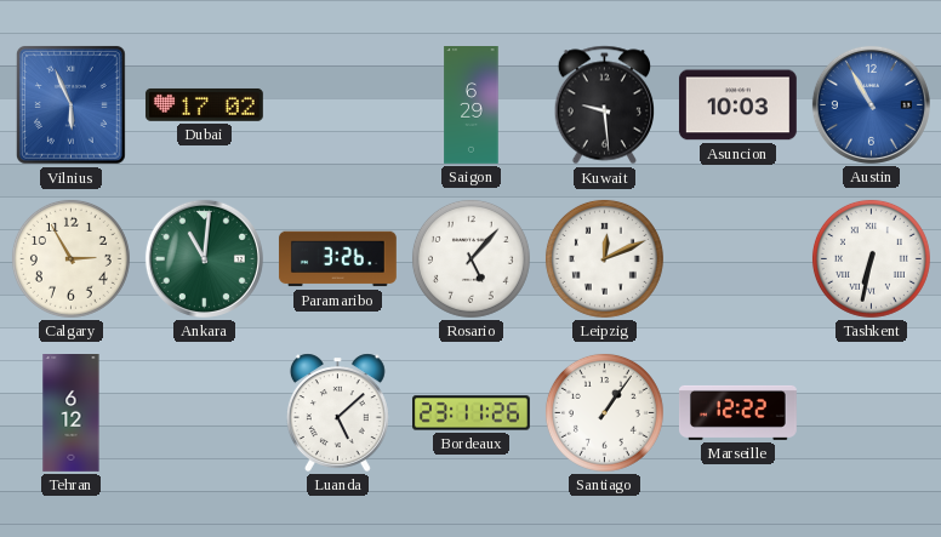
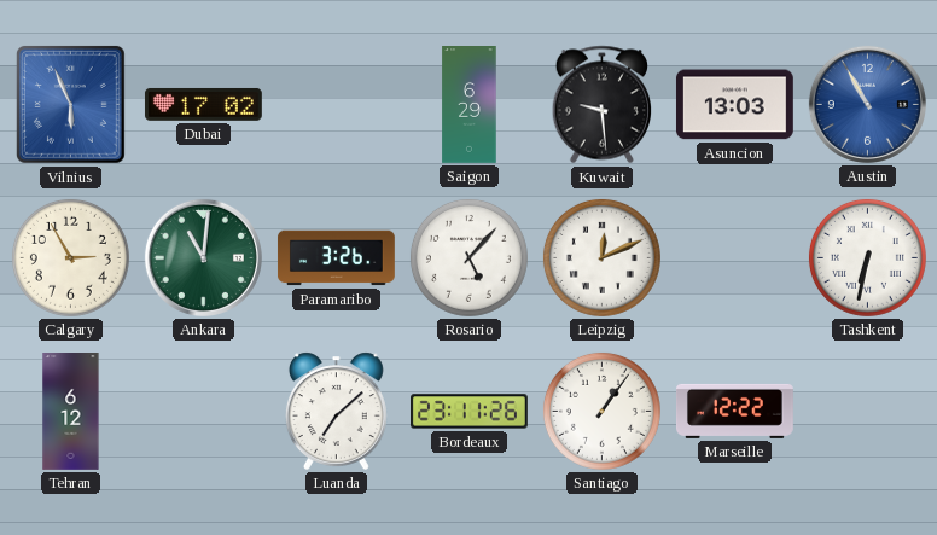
Asuncion: 10:03 -> 13:03
Luanda: 5:08 -> 7:08
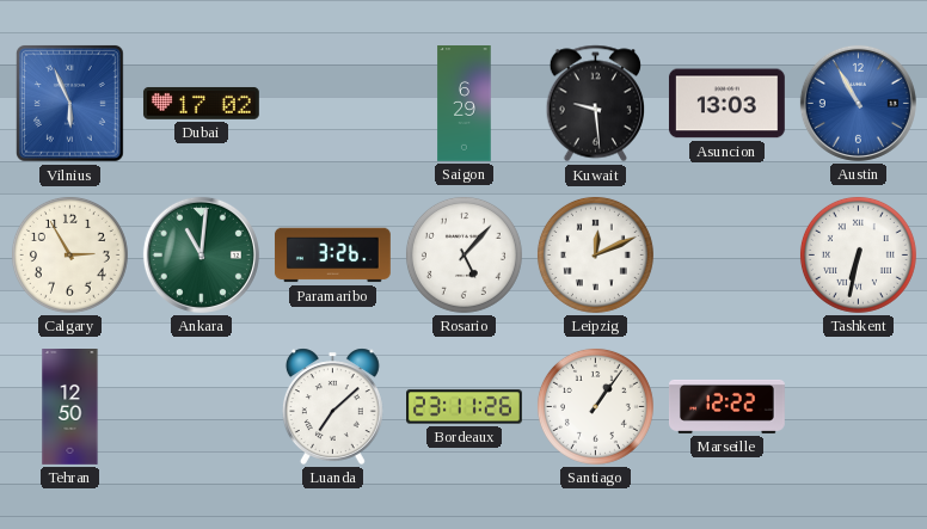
Tehran: 6:12 -> 12:50
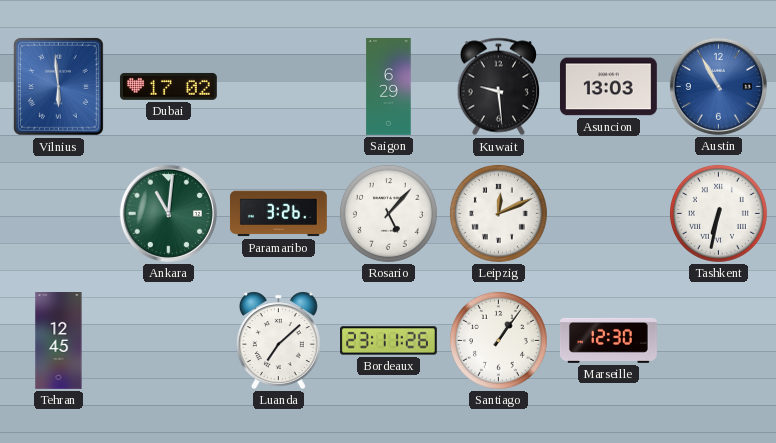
Vilnius: 5:56 -> 5:59
Calgary: 2:55 -> none
Tehran: 12:50 -> 12:45
Marseille: 12:22 -> 12:30
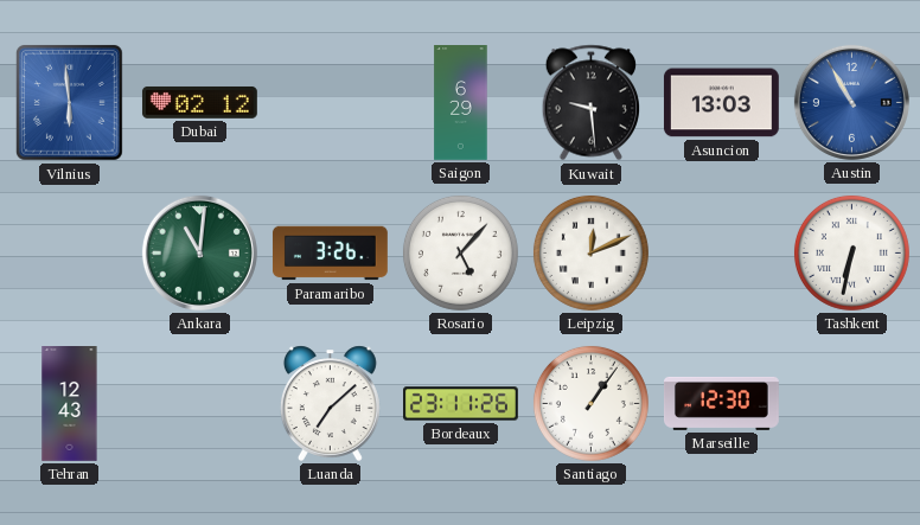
Dubai: 17:02 -> 02:12
Tehran: 12:45 -> 12:43
